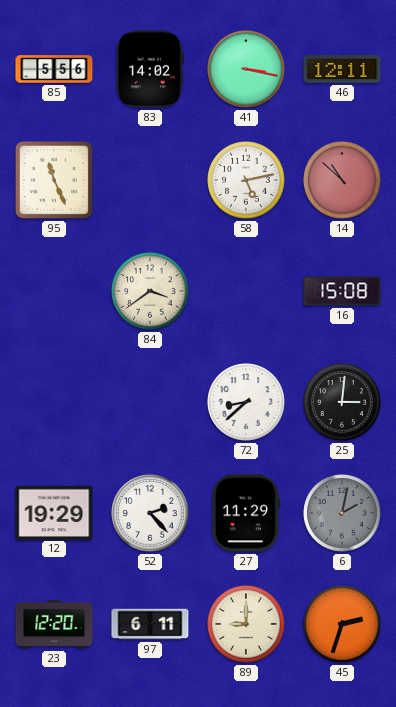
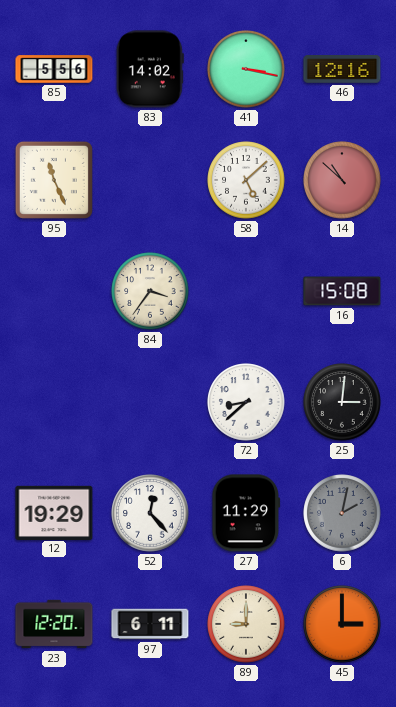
46: 12:11 -> 12:16
58: 5:13 -> 5:08
84: 3:39 -> 3:36
52: 2:23 -> 12:23
45: 2:33 -> 3:00
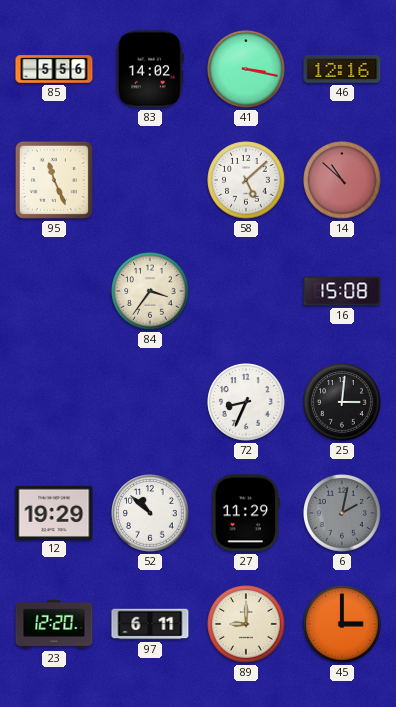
72: 8:38 -> 8:34
52: 12:23 -> 10:52
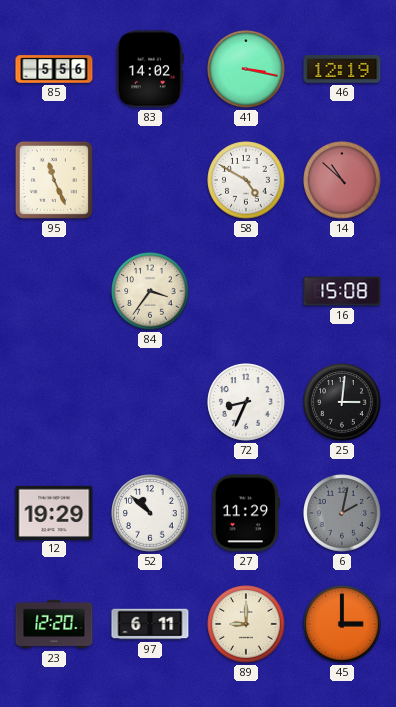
46: 12:16 -> 12:19
58: 5:08 -> 4:50
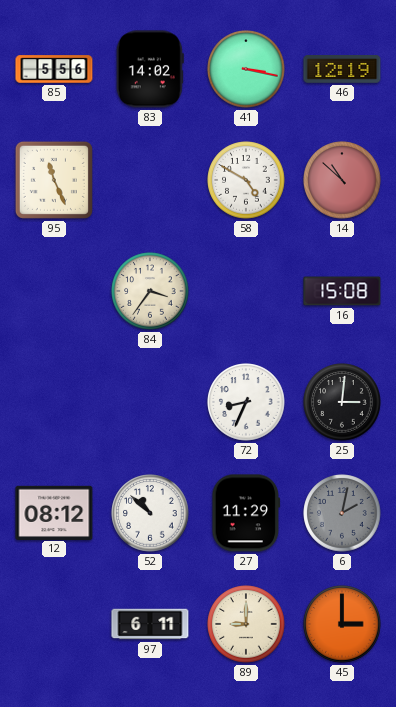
12: 19:29 -> 08:12
23: 12:20 -> none
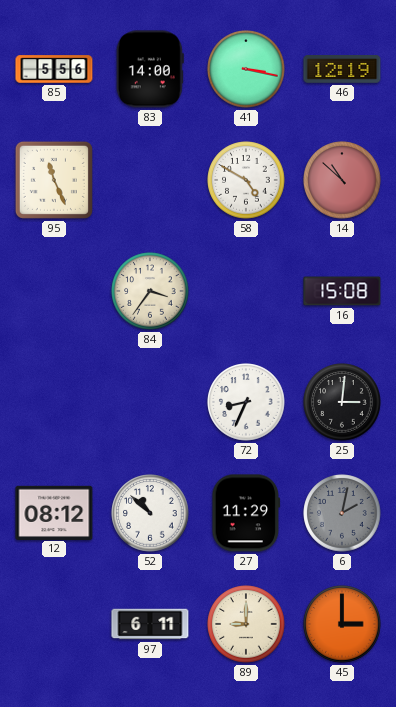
83: 14:02 -> 14:00
